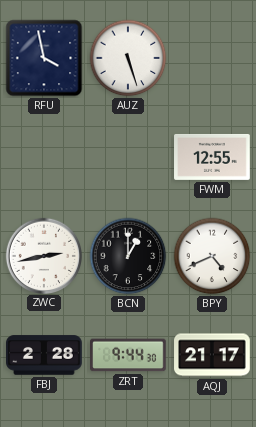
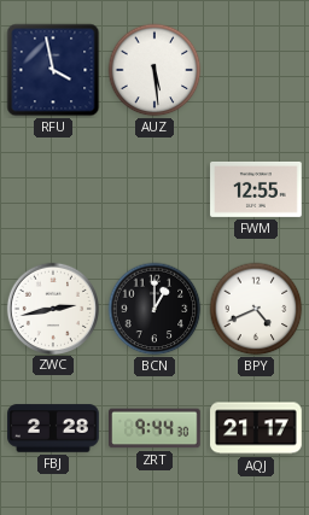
AUZ: 5:27 -> 5:29
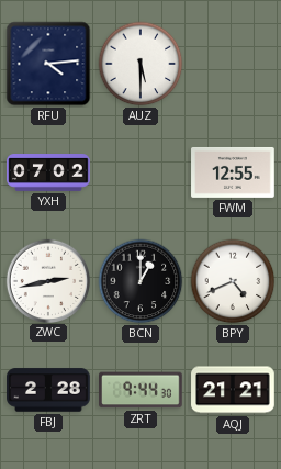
RFU: 3:58 -> 4:14
AUZ: 5:29 -> 5:30
YXH: none -> 07:02
AQJ: 21:17 -> 21:21
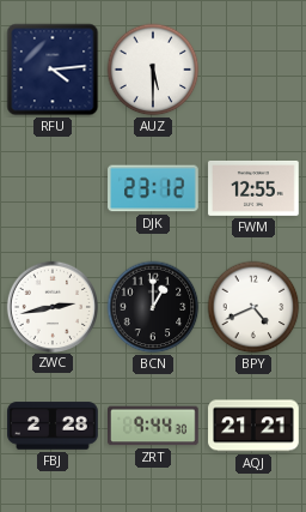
YXH: 07:02 -> none
DJK: none -> 23:12
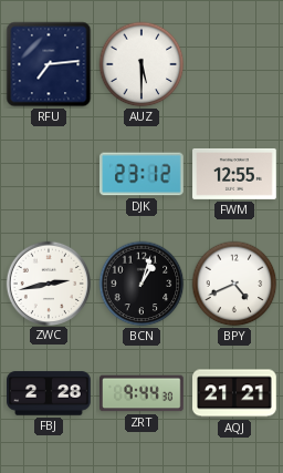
RFU: 4:14 -> 7:14
BCN: 1:00 -> 1:03
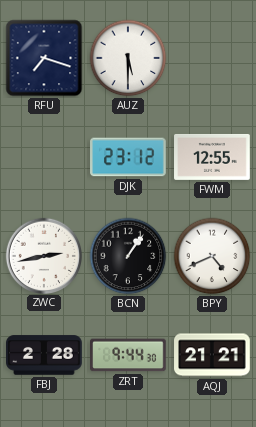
RFU: 7:14 -> 7:18
BCN: 1:03 -> 1:06
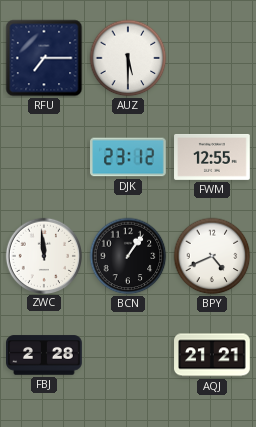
RFU: 7:18 -> 7:15
ZWC: 2:43 -> 11:59
ZRT: 9:44 -> none
